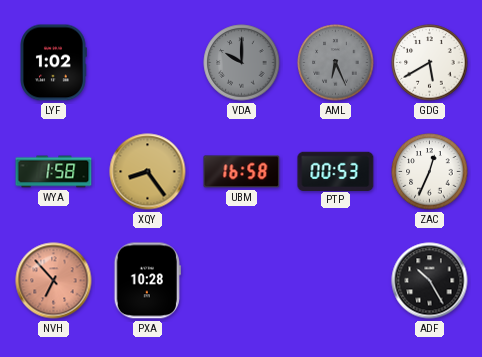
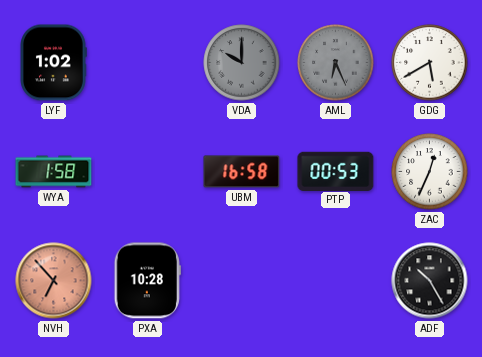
XQY: 8:24 -> none
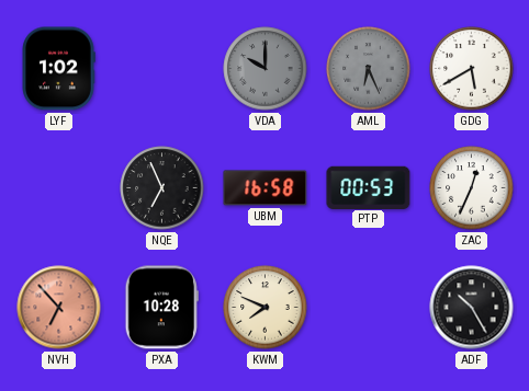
WYA: 1:58 -> none
NQE: none -> 6:56
KWM: none -> 7:49
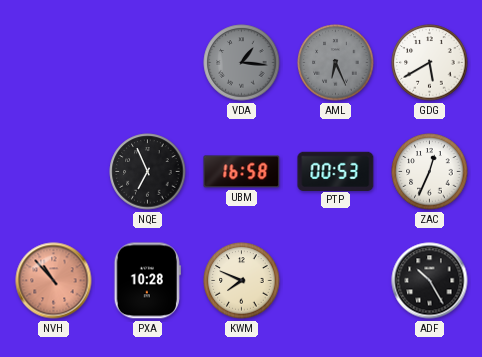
LYF: 1:02 -> none
VDA: 10:00 -> 1:16
NVH: 6:53 -> 10:53
